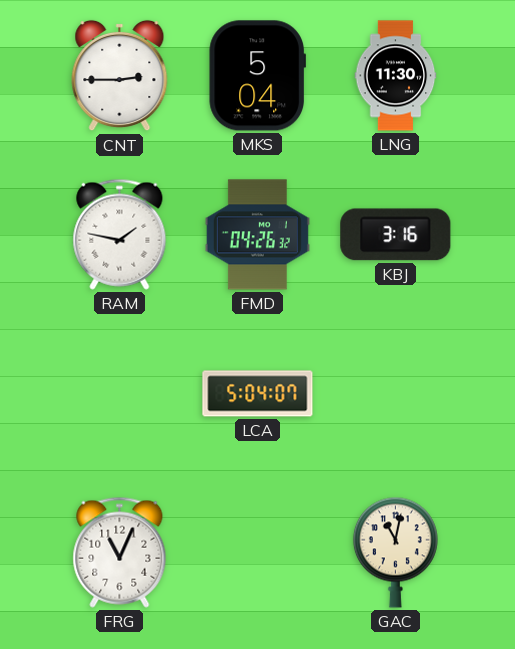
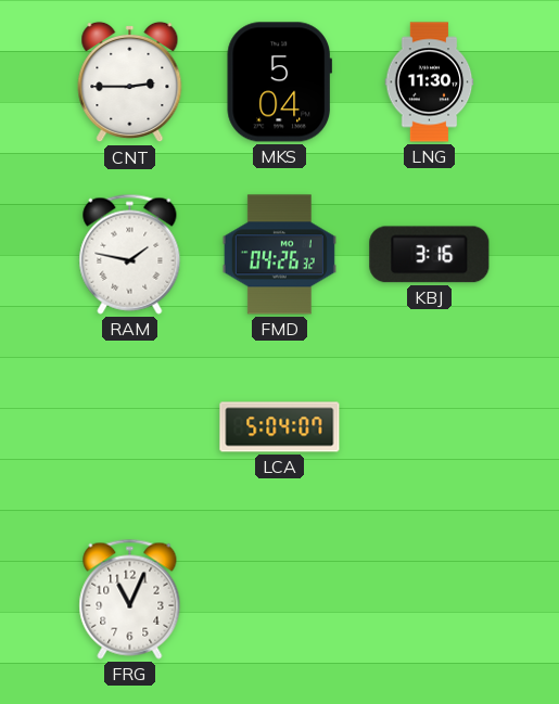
GAC: 11:02 -> none
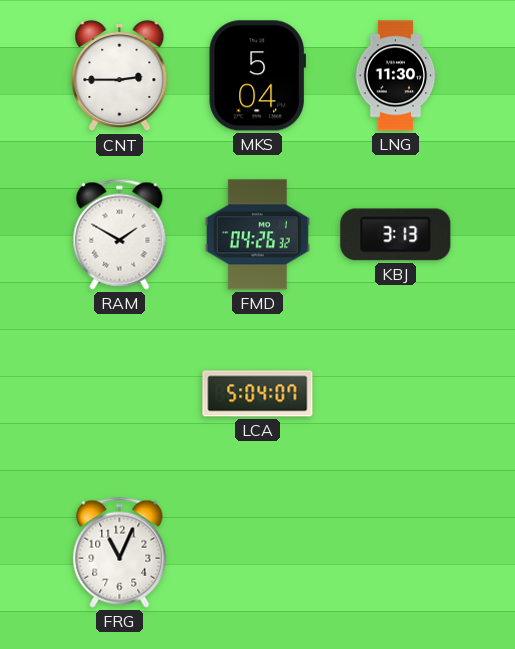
RAM: 1:47 -> 1:50
KBJ: 3:16 -> 3:13
